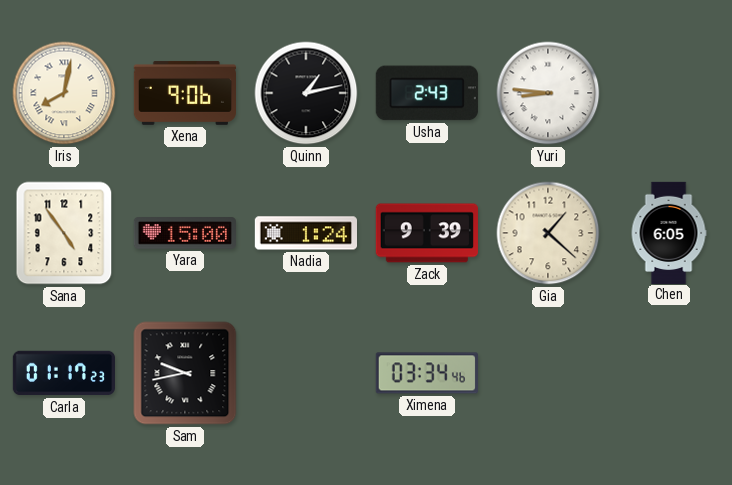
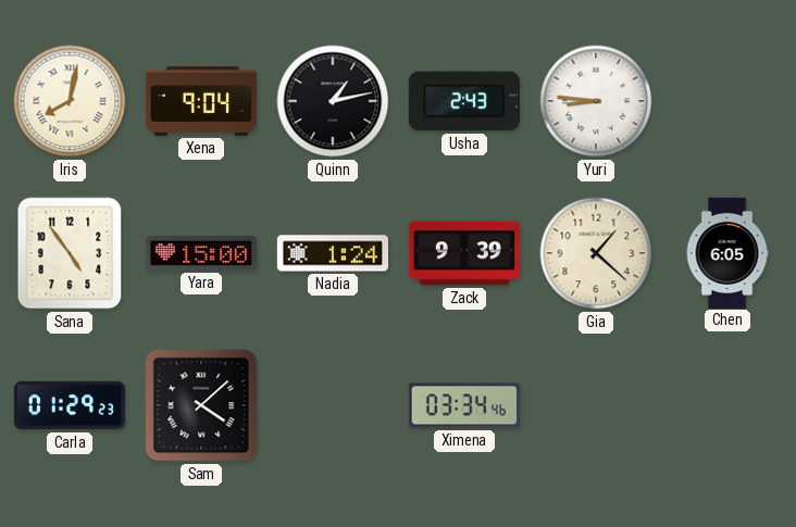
Xena: 9:06 -> 9:04
Carla: 01:17 -> 01:29
Sam: 9:43 -> 4:08
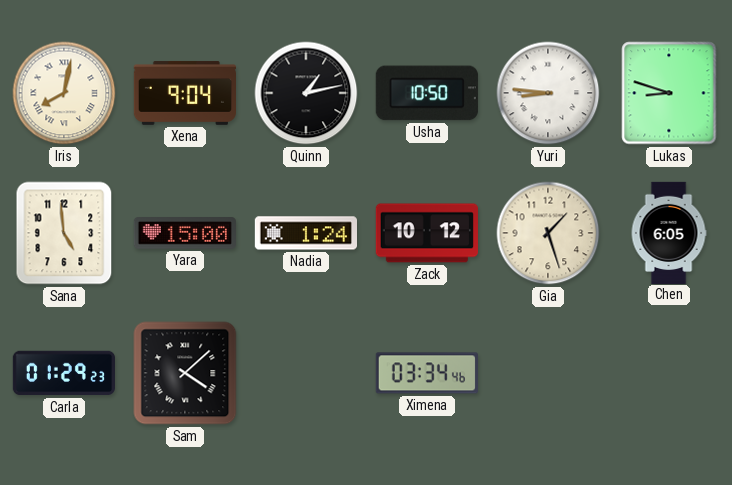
Usha: 2:43 -> 10:50
Lukas: none -> 8:48
Sana: 4:54 -> 4:59
Zack: 9:39 -> 10:12
Gia: 1:22 -> 1:27
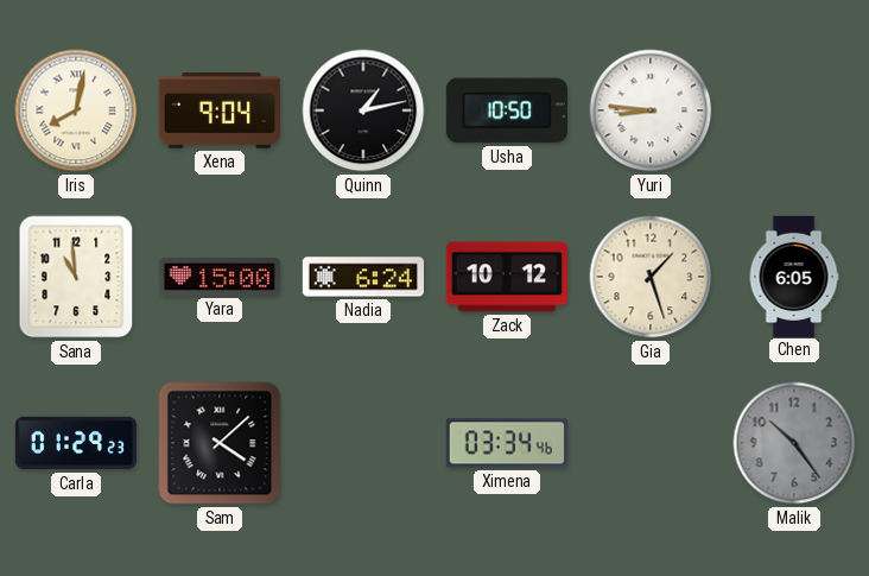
Lukas: 8:48 -> none
Sana: 4:59 -> 10:59
Nadia: 1:24 -> 6:24
Malik: none -> 10:24
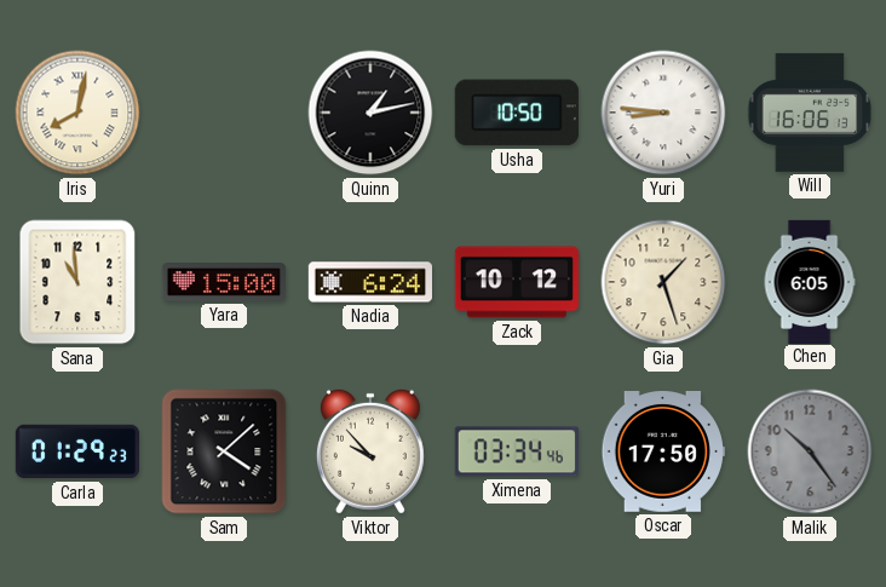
Xena: 9:04 -> none
Will: none -> 16:06
Viktor: none -> 9:53
Oscar: none -> 17:50
